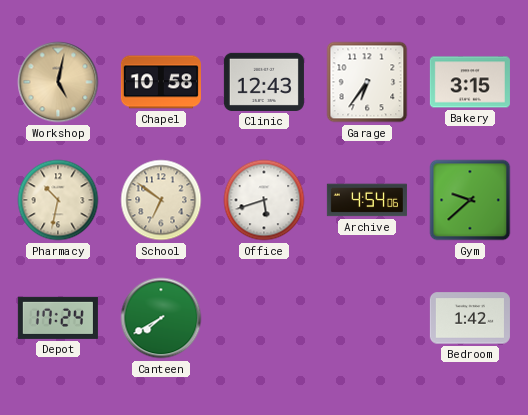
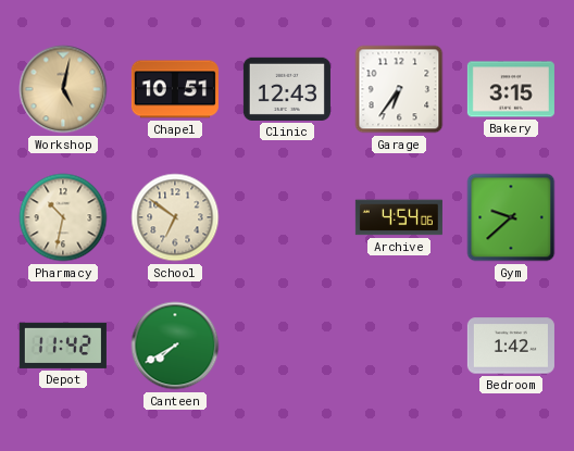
Chapel: 10:58 -> 10:51
Office: 5:42 -> none
Depot: 17:24 -> 11:42
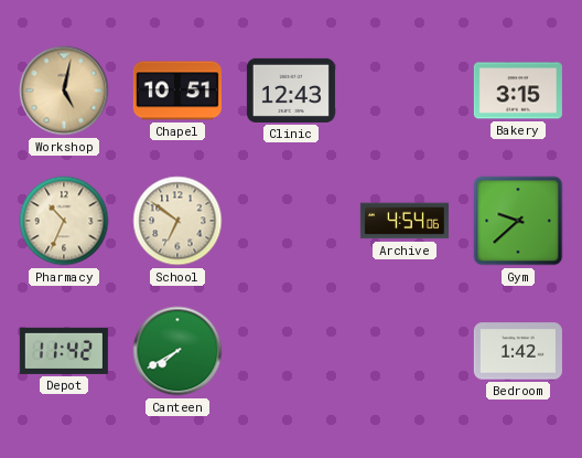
Garage: 6:36 -> none
Pharmacy: 10:32 -> 10:34
